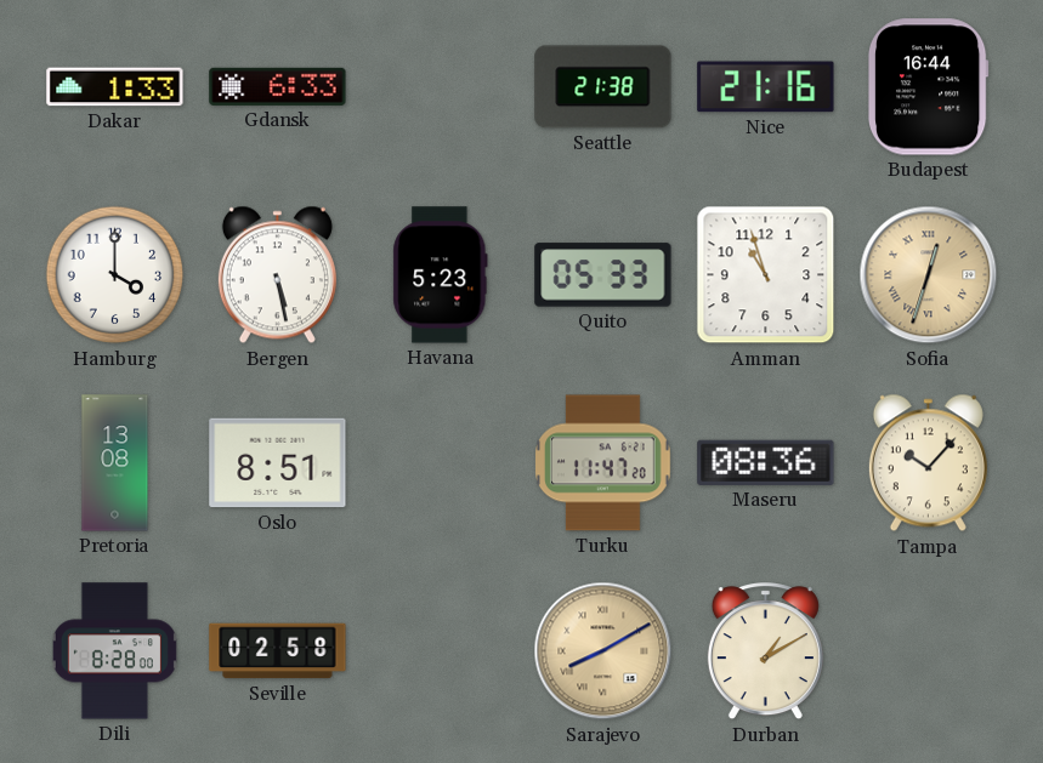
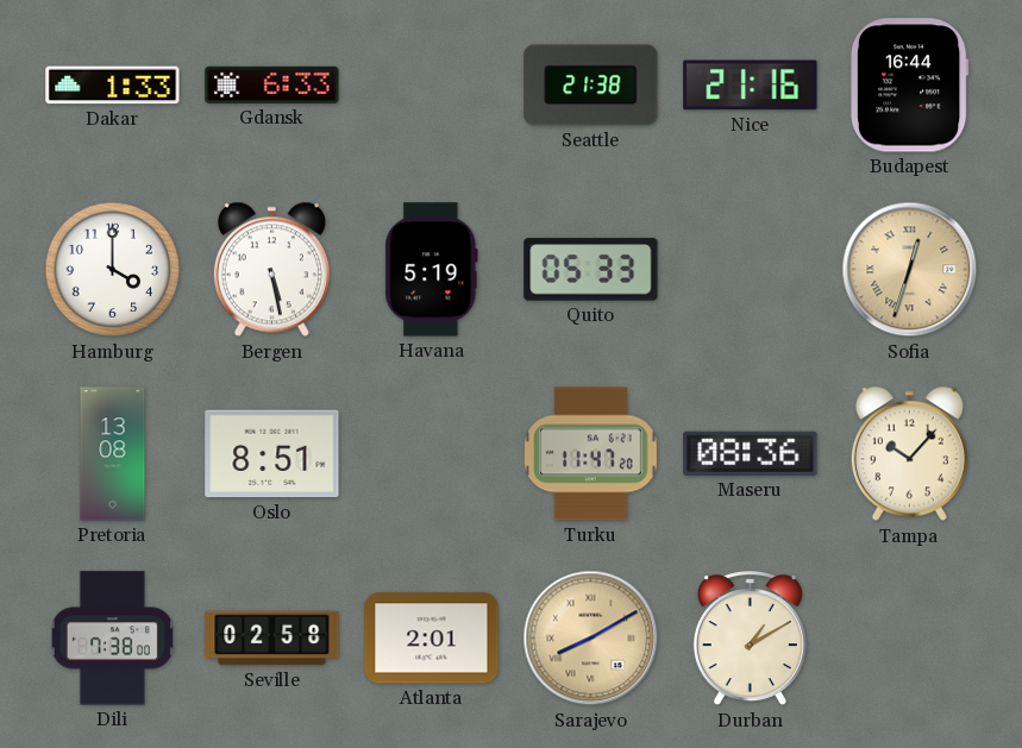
Havana: 5:23 -> 5:19
Amman: 10:57 -> none
Dili: 8:28 -> 7:38
Atlanta: none -> 2:01
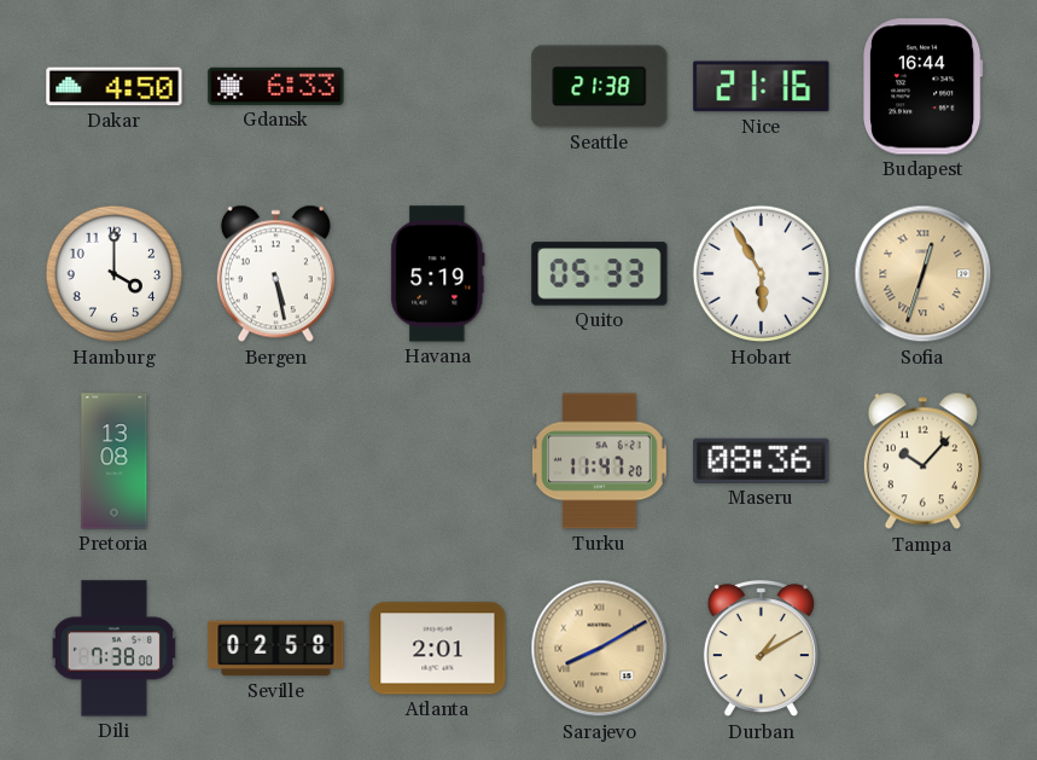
Dakar: 1:33 -> 4:50
Hobart: none -> 5:55
Oslo: 8:51 -> none
